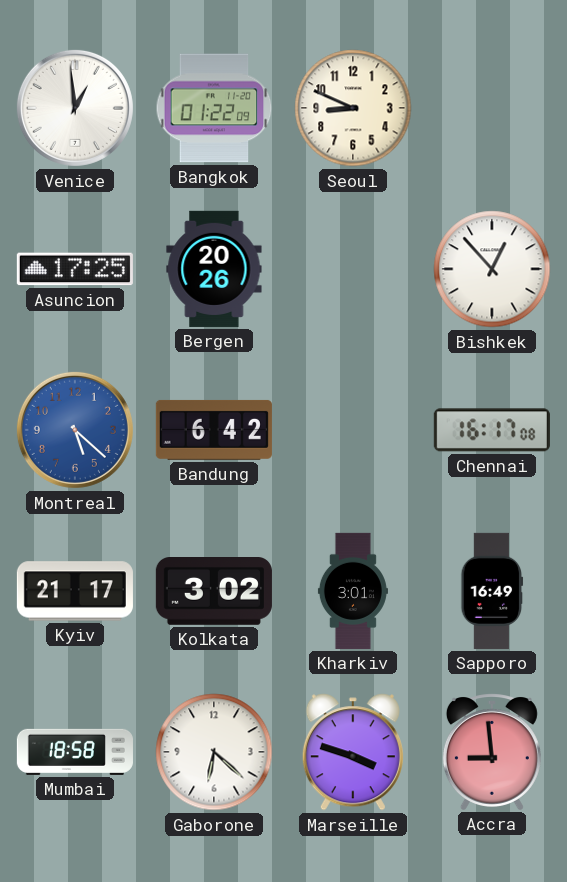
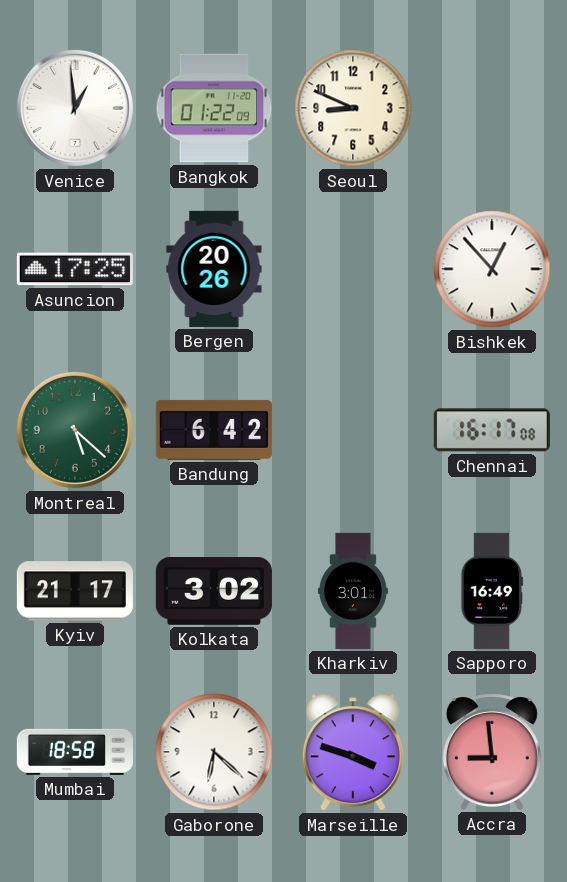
Montreal dial: blue -> green
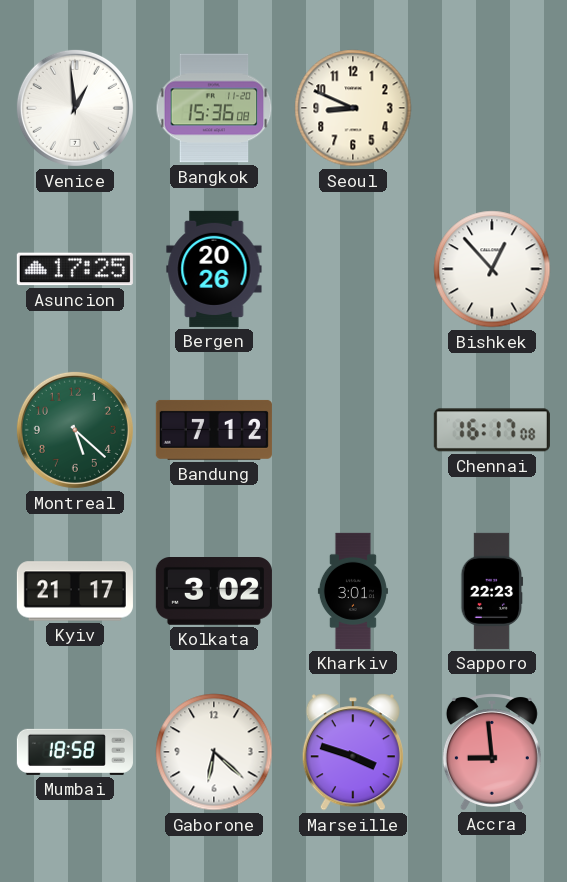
Bangkok: 01:22 -> 15:36
Bandung: 6:42 -> 7:12
Sapporo: 16:49 -> 22:23
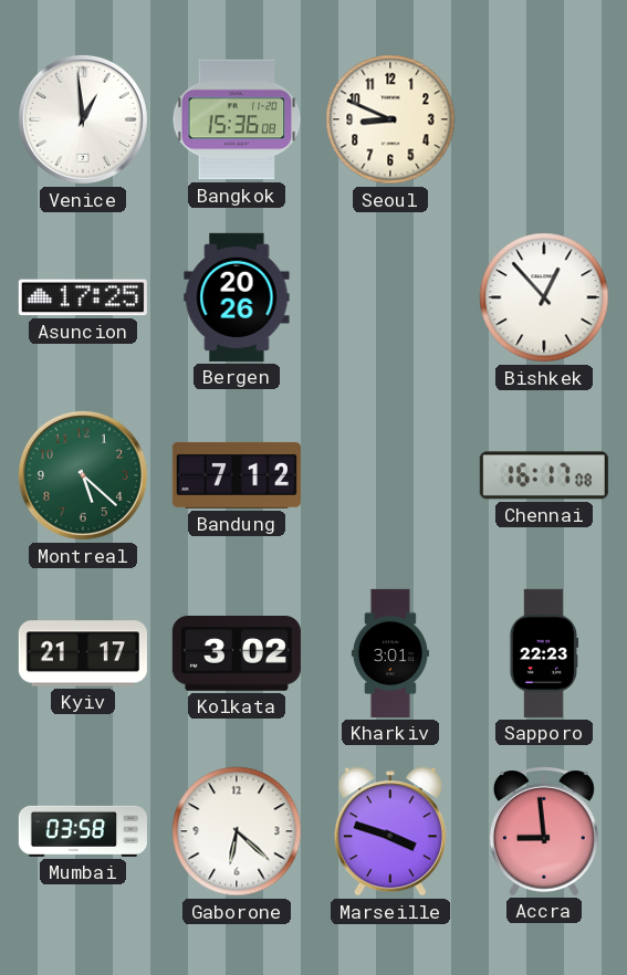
Mumbai: 18:58 -> 03:58
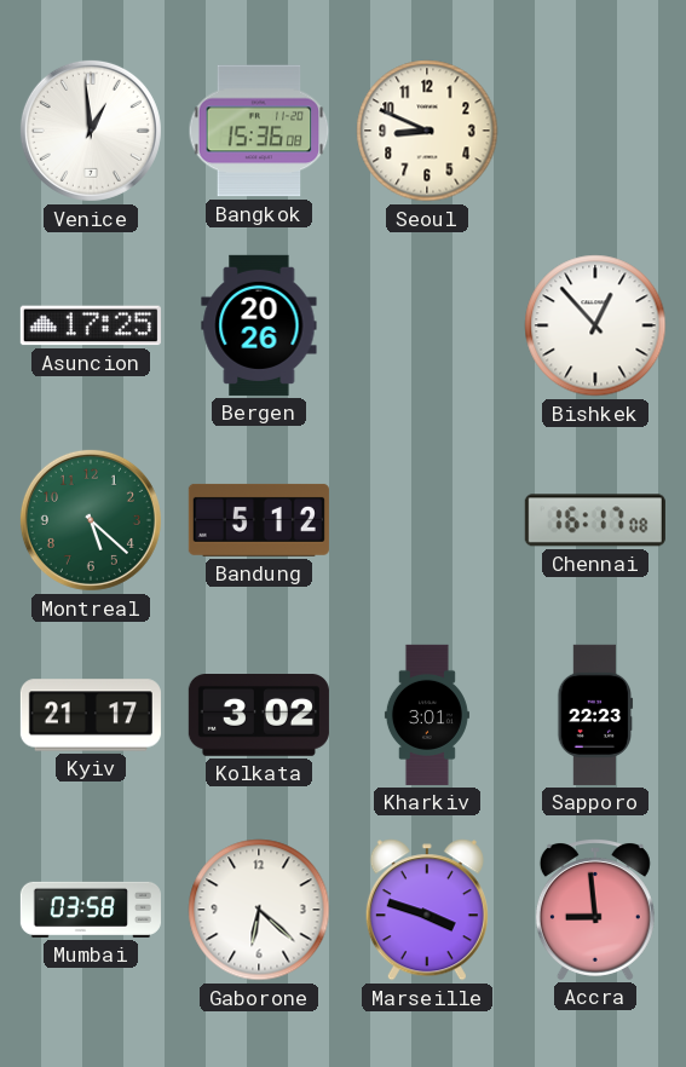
Bandung: 7:12 -> 5:12
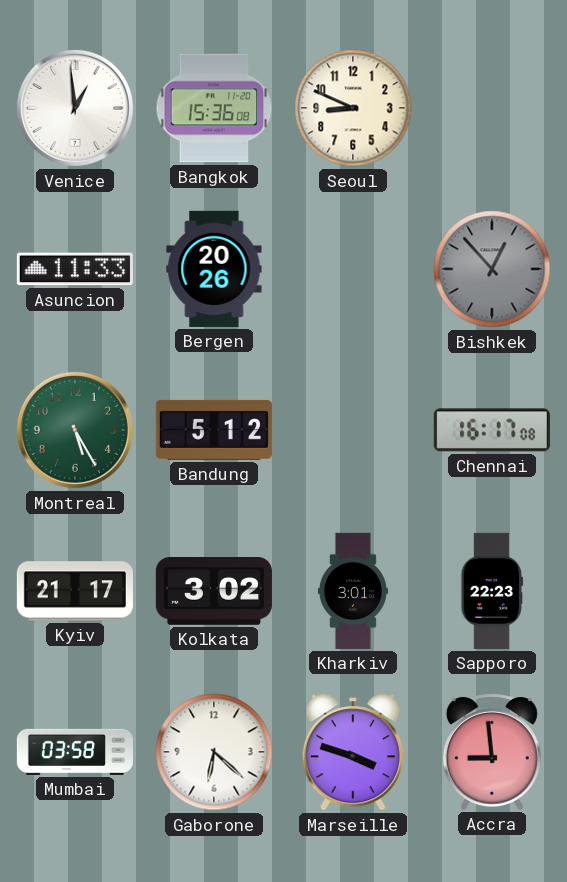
Asuncion: 17:25 -> 11:33
Bishkek dial: white -> grey
Montreal: 5:22 -> 5:25
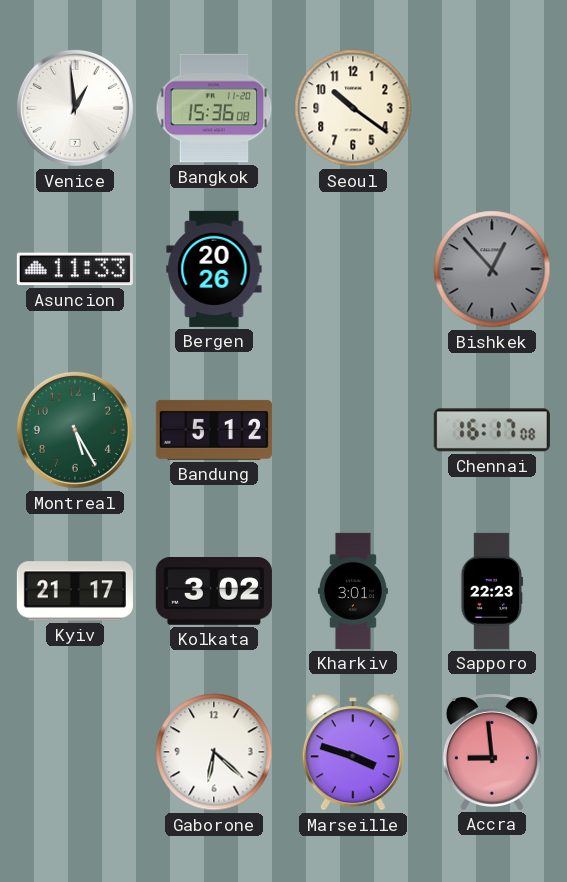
Seoul: 8:49 -> 10:21
Mumbai: 03:58 -> none
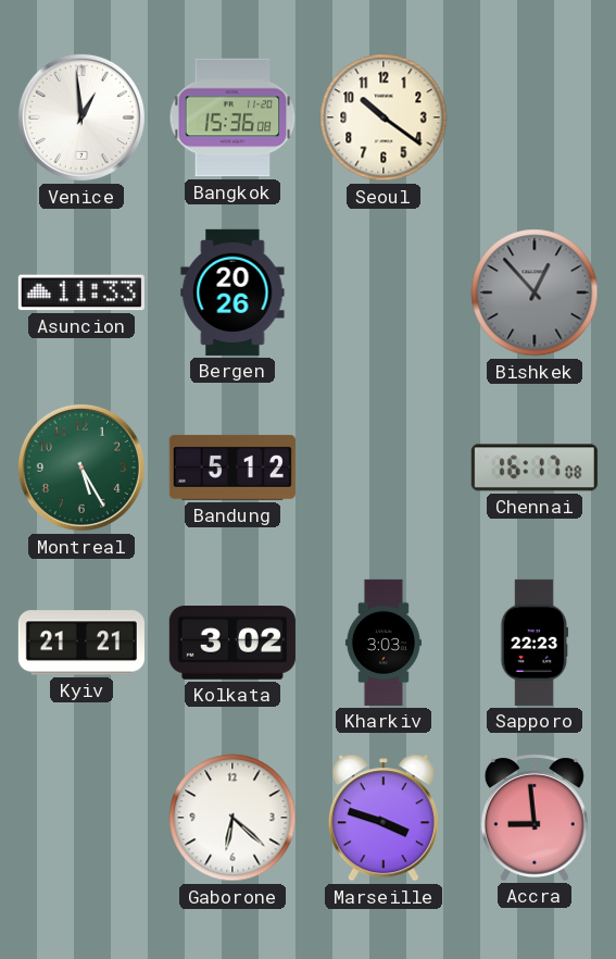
Kyiv: 21:17 -> 21:21
Kharkiv: 3:01 -> 3:03
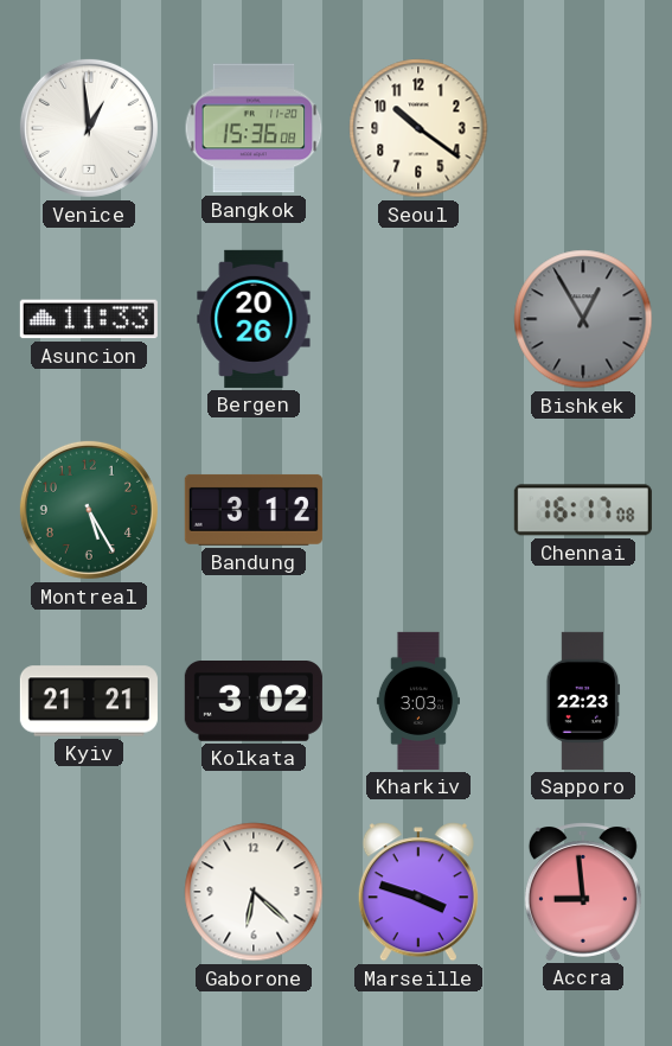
Bishkek: 12:53 -> 12:55
Bandung: 5:12 -> 3:12
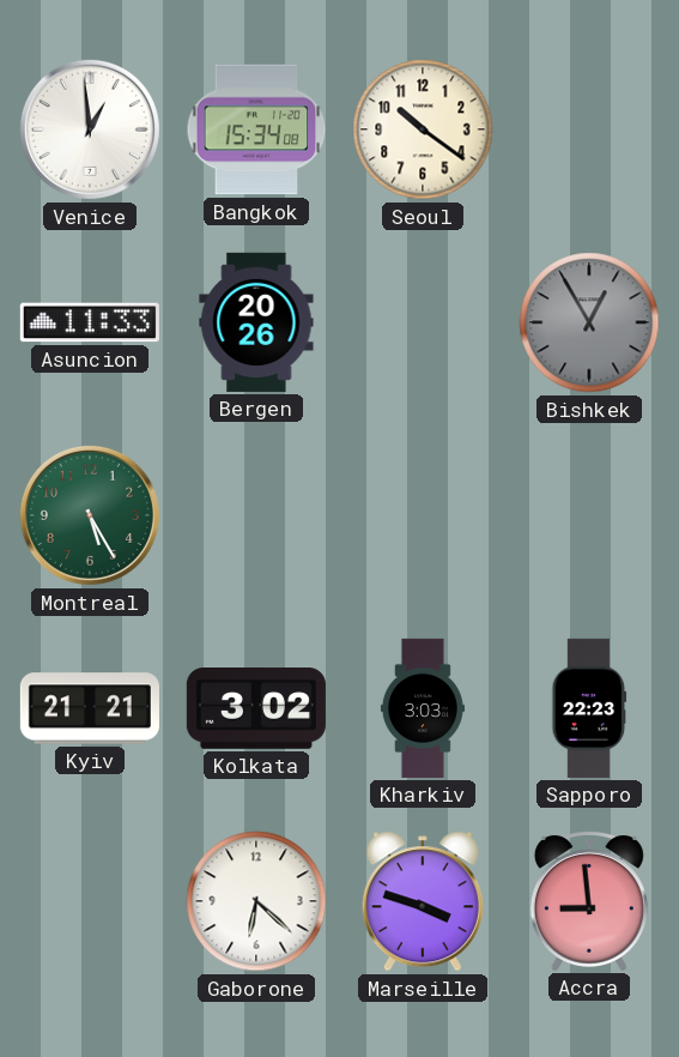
Bangkok: 15:36 -> 15:34
Bandung: 3:12 -> none
Chennai: 16:17 -> none
